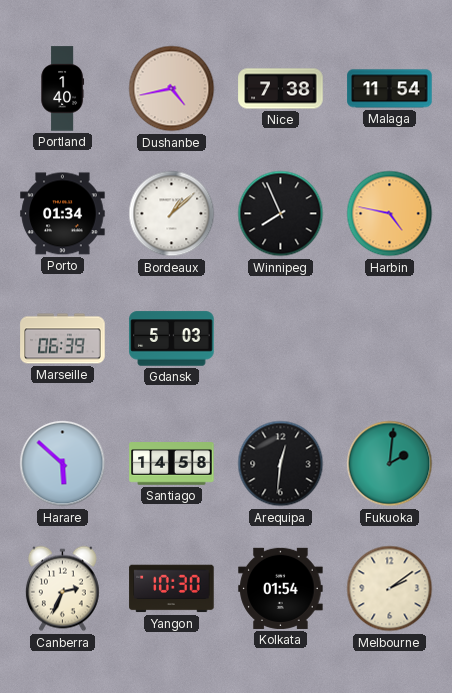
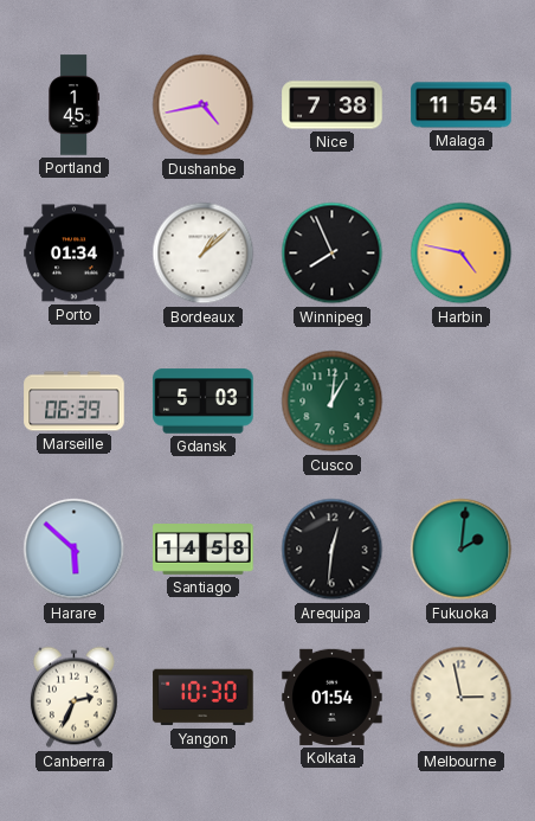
Portland: 1:40 -> 1:45
Cusco: none -> 1:01
Melbourne: 2:09 -> 2:58
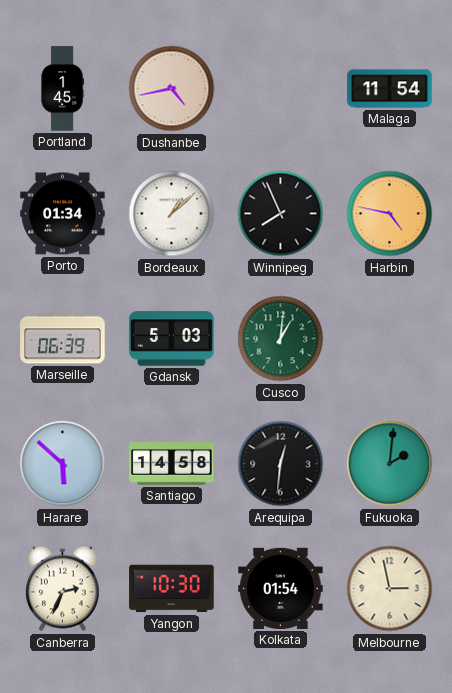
Nice: 7:38 -> none
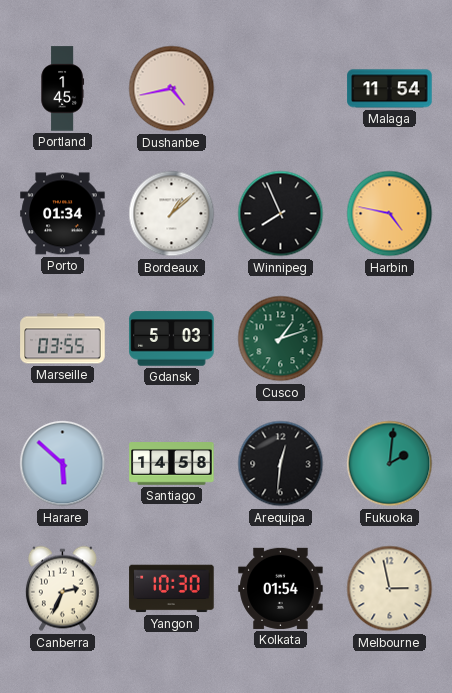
Marseille: 06:39 -> 03:55
Cusco: 1:01 -> 1:12
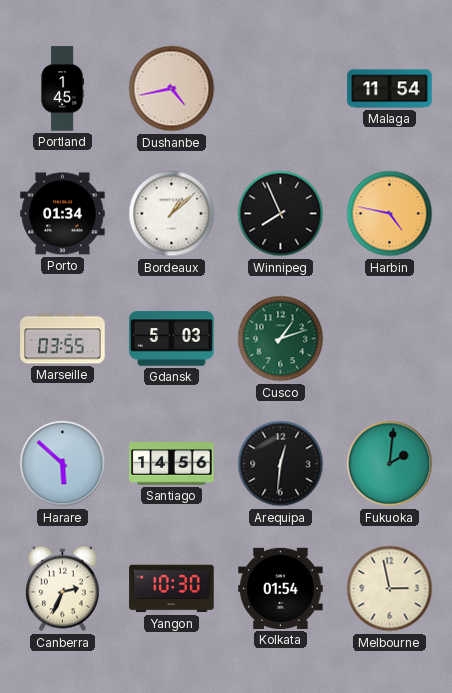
Santiago: 14:58 -> 14:56
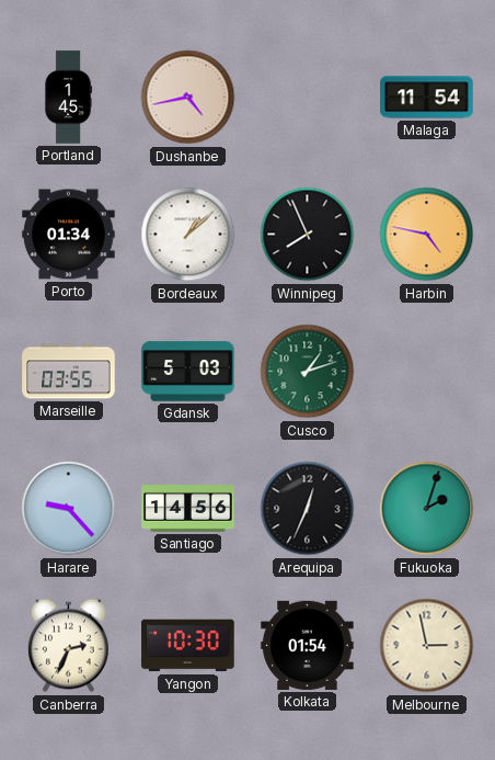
Harare: 5:52 -> 9:23
Arequipa: 12:31 -> 12:34
Fukuoka: 2:01 -> 2:03
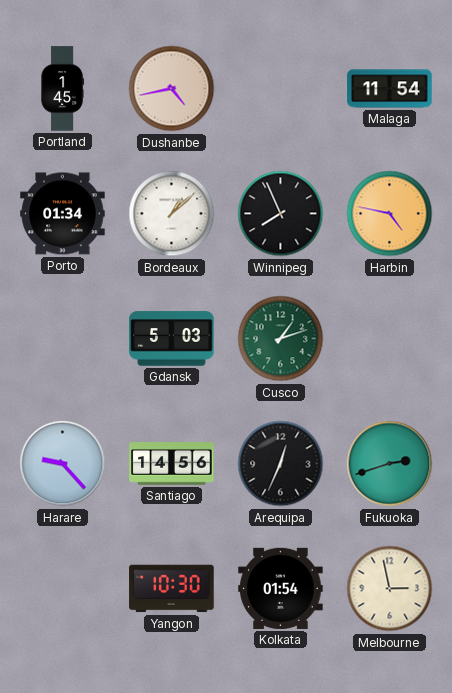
Marseille: 03:55 -> none
Fukuoka: 2:03 -> 2:42
Canberra: 2:34 -> none
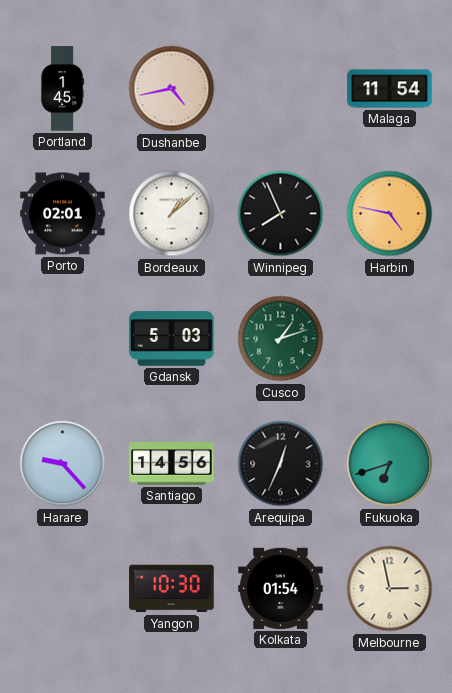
Porto: 01:34 -> 02:01
Fukuoka: 2:42 -> 6:42
